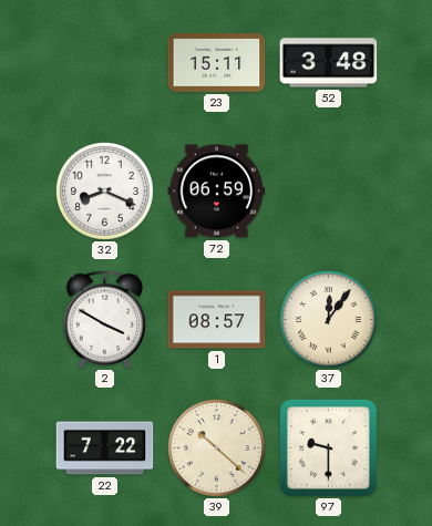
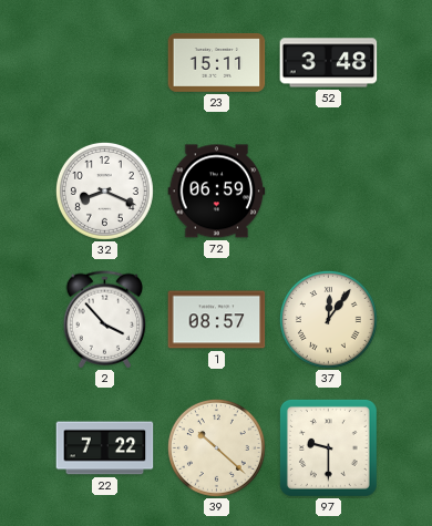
2: 3:50 -> 3:53
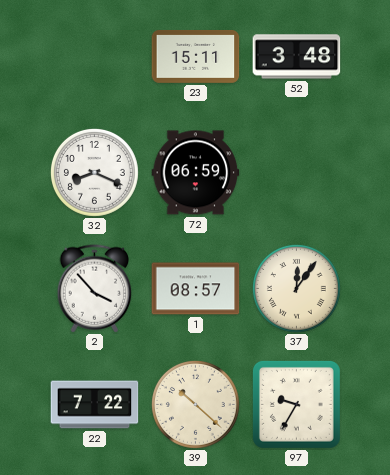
97: 9:30 -> 9:35
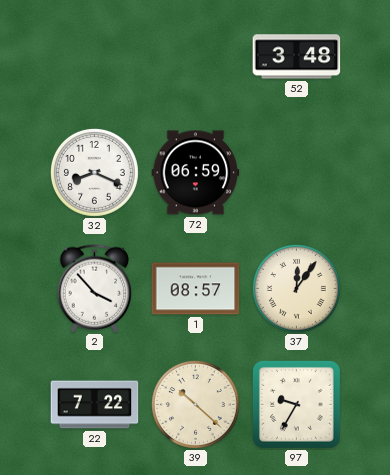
23: 15:11 -> none
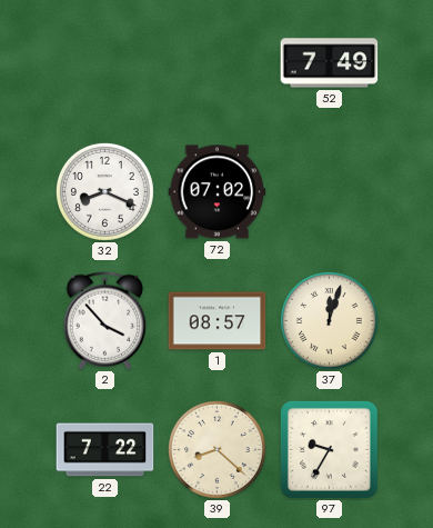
52: 3:48 -> 7:49
72: 06:59 -> 07:02
37: 12:06 -> 12:03
39: 10:22 -> 8:22
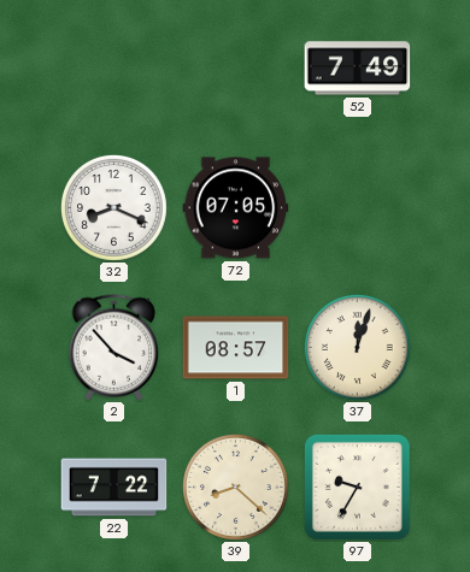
72: 07:02 -> 07:05
